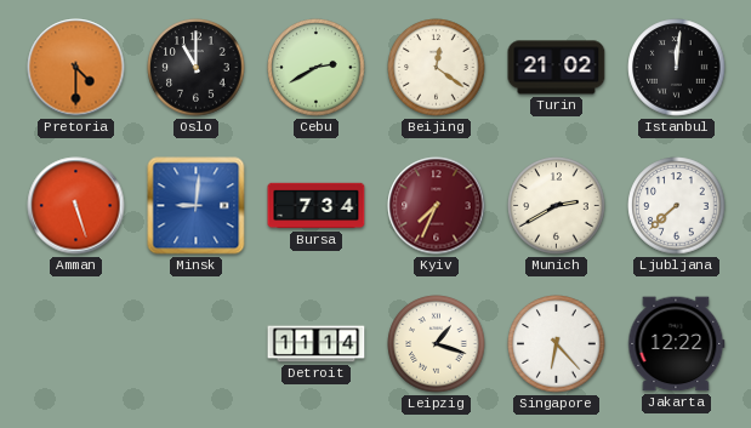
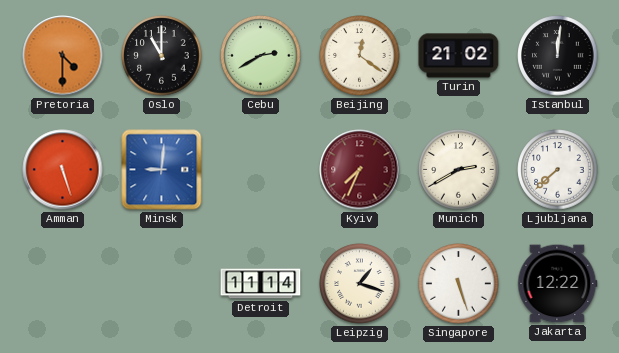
Bursa: 7:34 -> none
Singapore: 6:23 -> 5:27
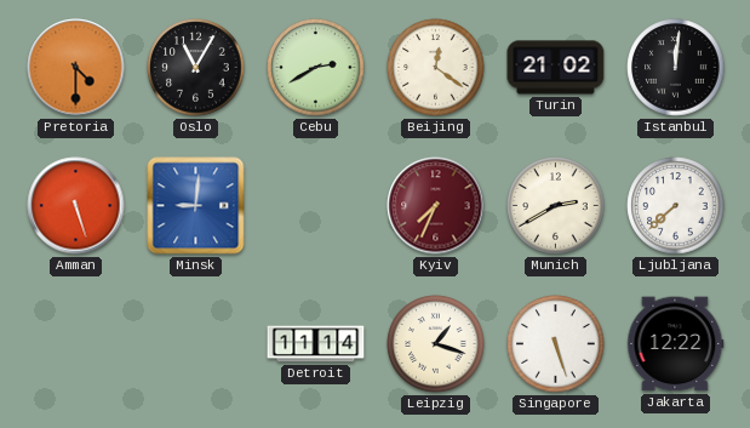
Oslo: 11:00 -> 11:05
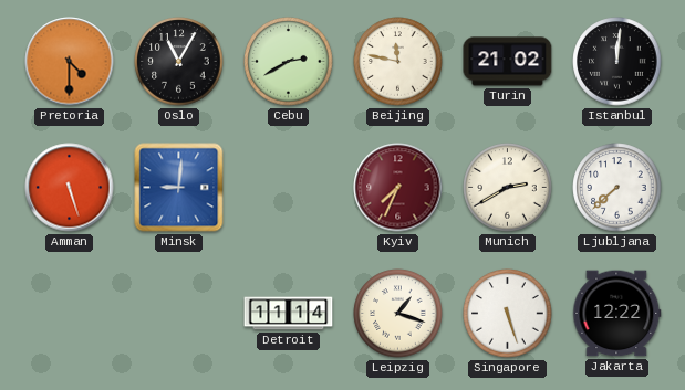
Beijing: 12:21 -> 11:47
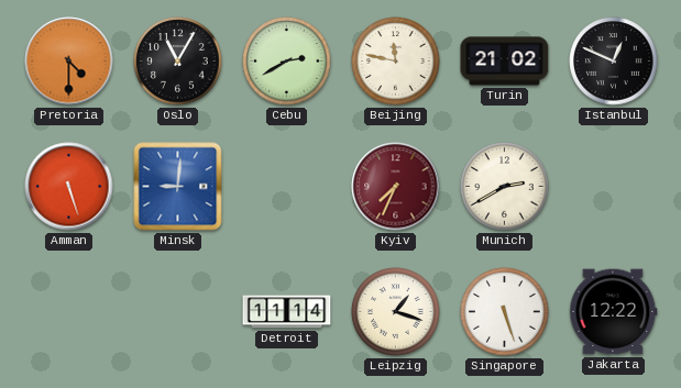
Istanbul: 12:01 -> 12:49
Ljubljana: 7:38 -> none
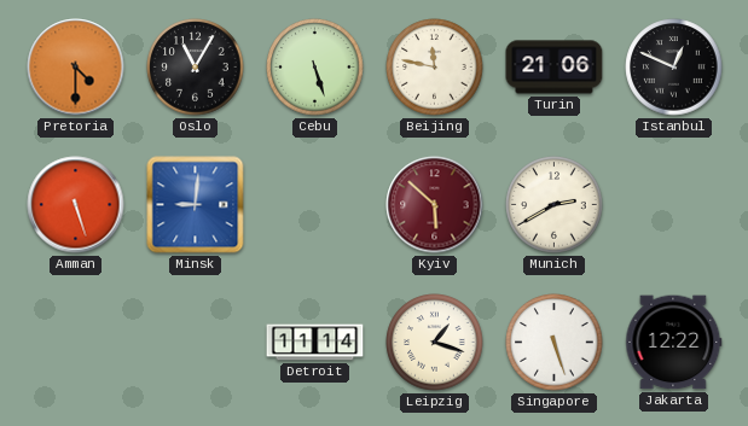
Cebu: 2:40 -> 5:27
Turin: 21:02 -> 21:06
Kyiv: 7:34 -> 5:52
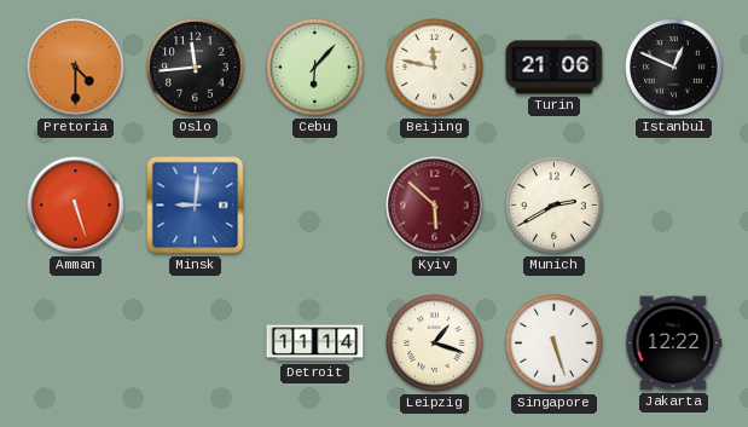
Oslo: 11:05 -> 11:44
Cebu: 5:27 -> 6:07
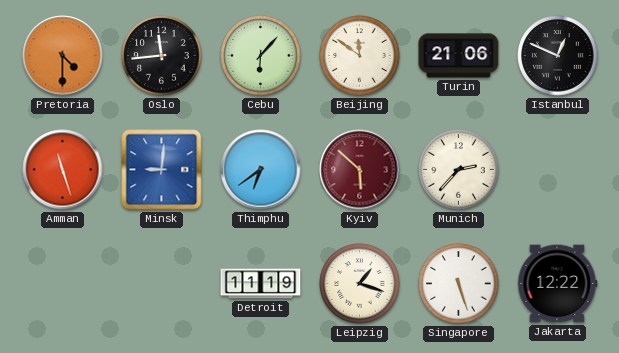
Beijing: 11:47 -> 11:51
Amman: 5:27 -> 11:27
Thimphu: none -> 6:39
Munich: 2:40 -> 2:37
Detroit: 11:14 -> 11:19
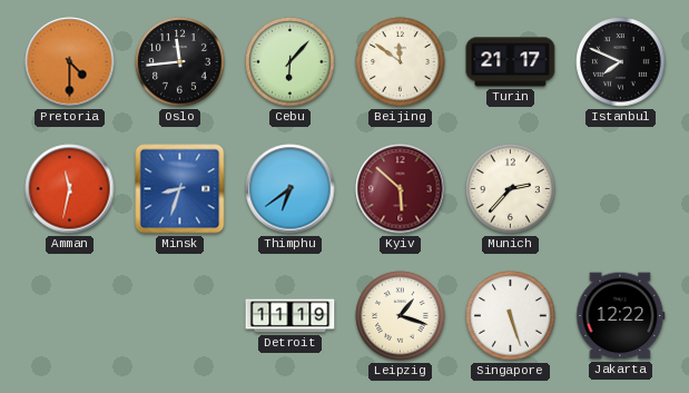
Turin: 21:06 -> 21:17
Istanbul: 12:49 -> 7:49
Amman: 11:27 -> 11:32
Minsk: 9:01 -> 8:33
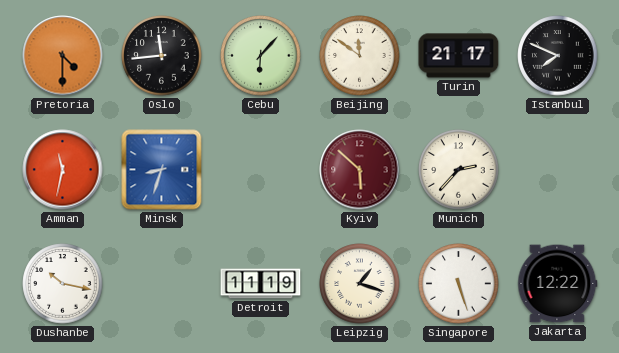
Thimphu: 6:39 -> none
Dushanbe: none -> 10:17
